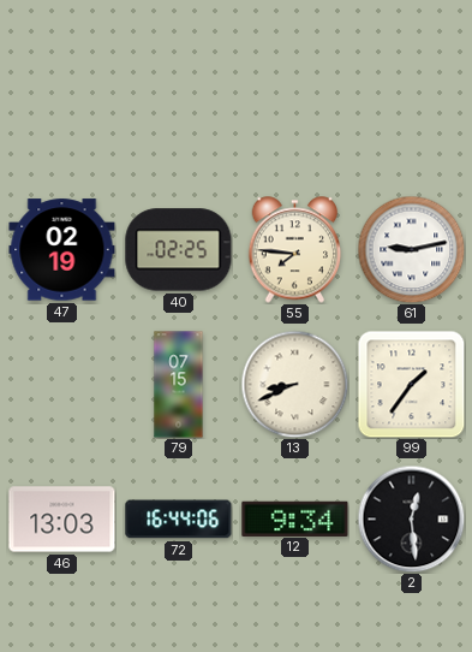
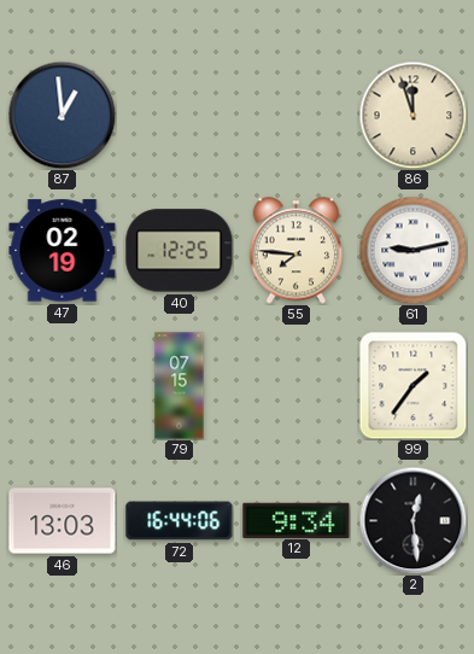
87: none -> 12:59
86: none -> 11:57
40: 02:25 -> 12:25
13: 8:41 -> none
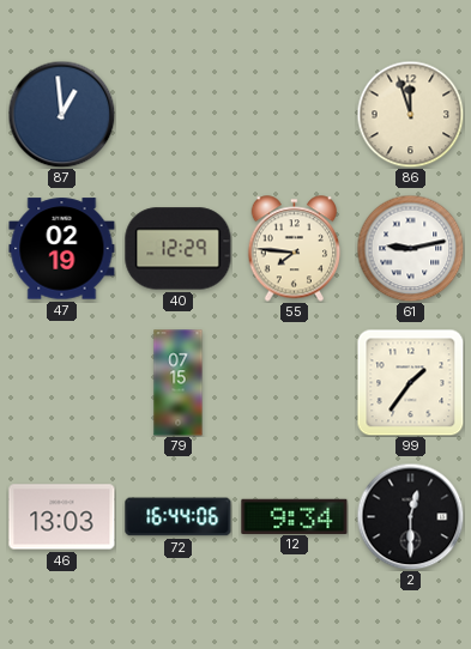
40: 12:25 -> 12:29
2: 12:29 -> 12:30
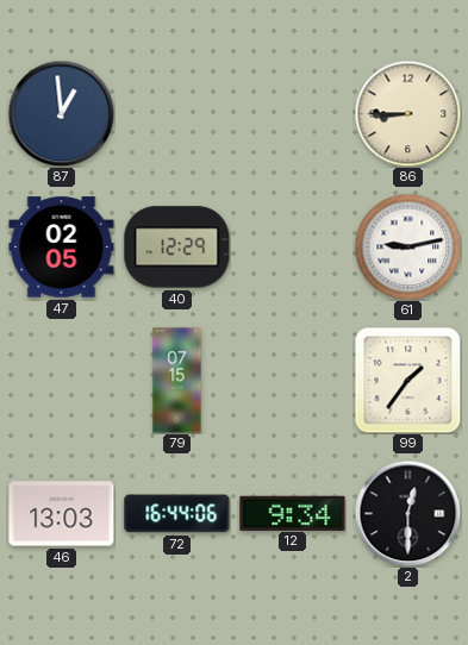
86: 11:57 -> 8:45
47: 02:19 -> 02:05
55: 7:46 -> none
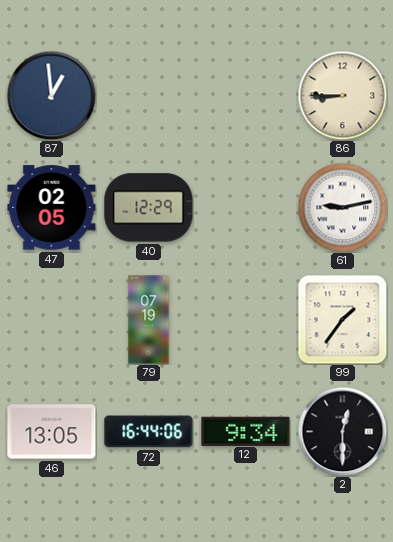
79: 07:15 -> 07:19
46: 13:03 -> 13:05
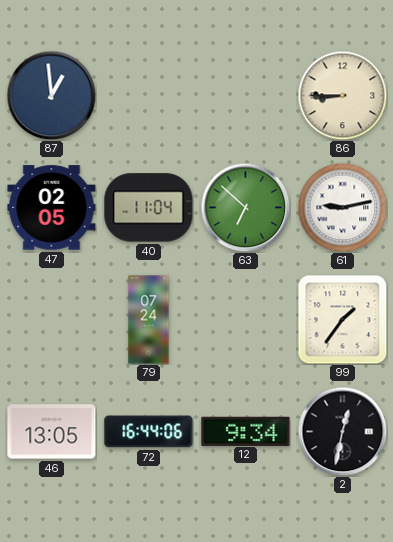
40: 12:29 -> 11:04
63: none -> 6:52
79: 07:19 -> 07:24
2: 12:30 -> 12:32
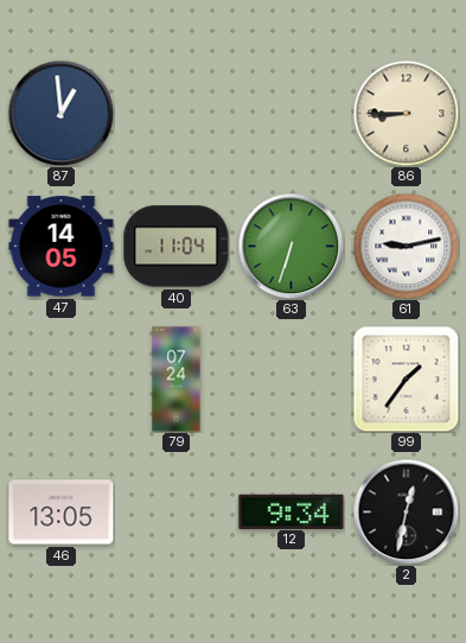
47: 02:05 -> 14:05
63: 6:52 -> 6:33
72: 16:44 -> none
